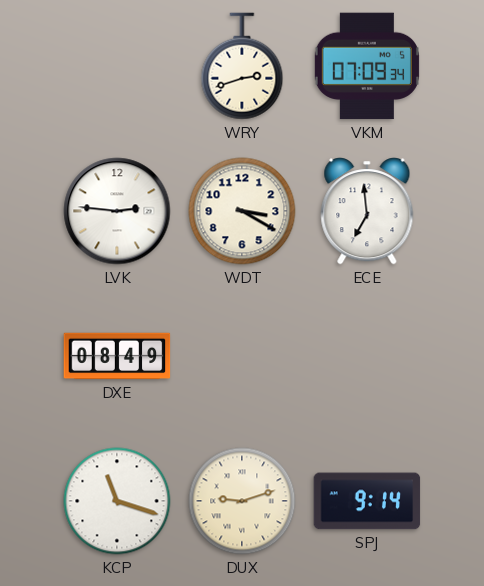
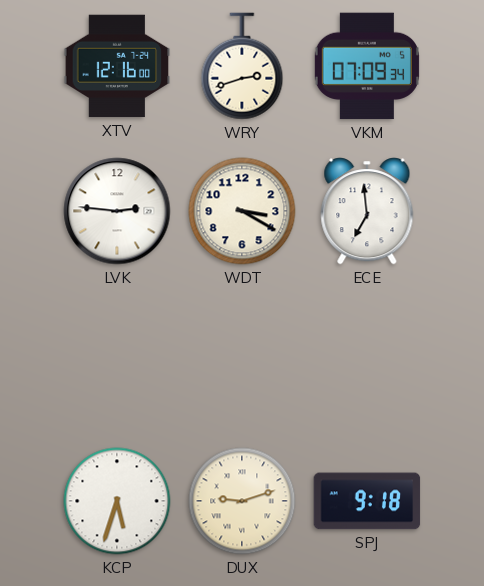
XTV: none -> 12:16
DXE: 08:49 -> none
KCP: 11:18 -> 5:33
SPJ: 9:14 -> 9:18
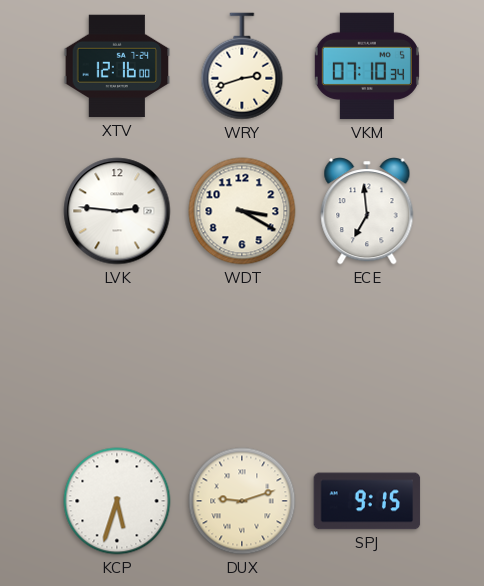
VKM: 07:09 -> 07:10
SPJ: 9:18 -> 9:15
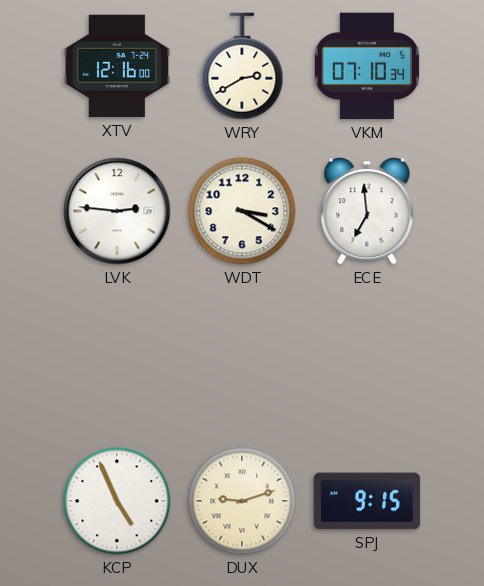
WRY: 2:42 -> 2:40
KCP: 5:33 -> 4:56
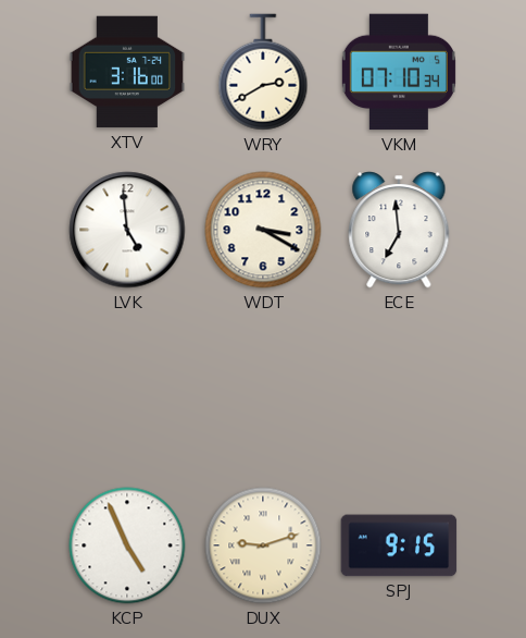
XTV: 12:16 -> 3:16
LVK: 2:46 -> 4:59
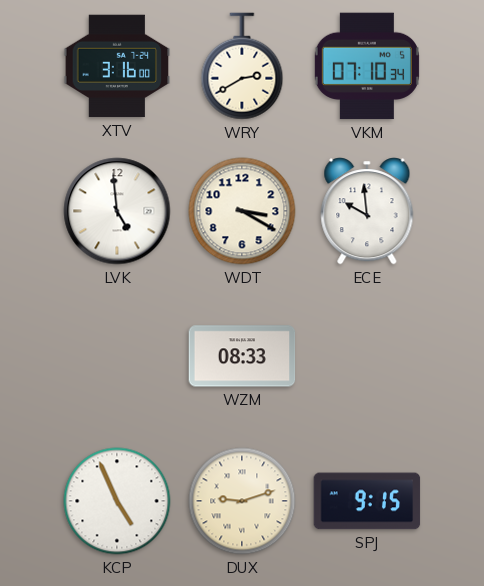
ECE: 6:59 -> 9:59
WZM: none -> 08:33
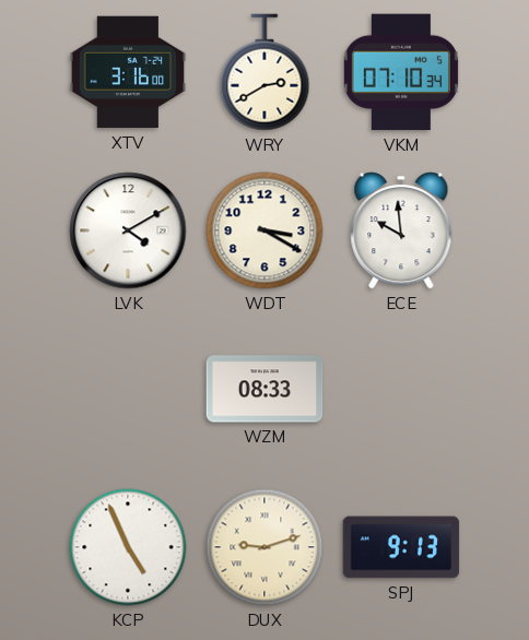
LVK: 4:59 -> 4:10
SPJ: 9:15 -> 9:13
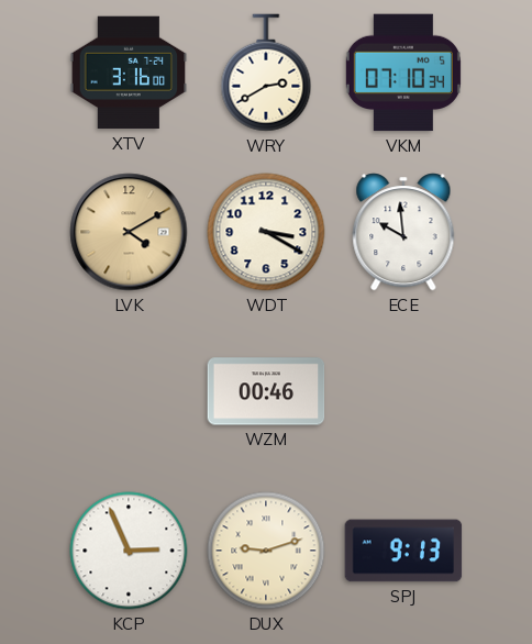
LVK dial: white -> champagne
WZM: 08:33 -> 00:46
KCP: 4:56 -> 2:56
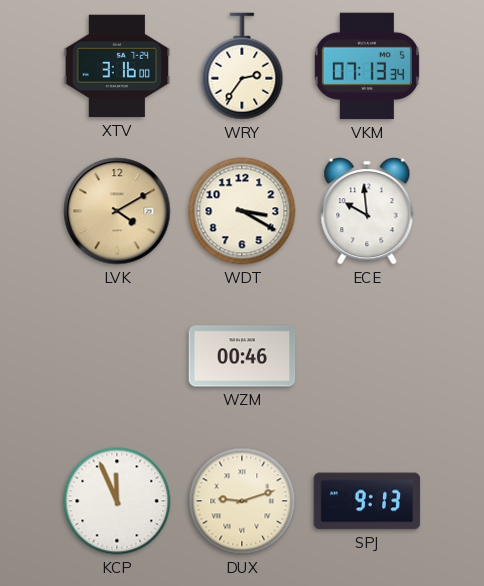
WRY: 2:40 -> 2:36
VKM: 07:10 -> 07:13
KCP: 2:56 -> 11:56
